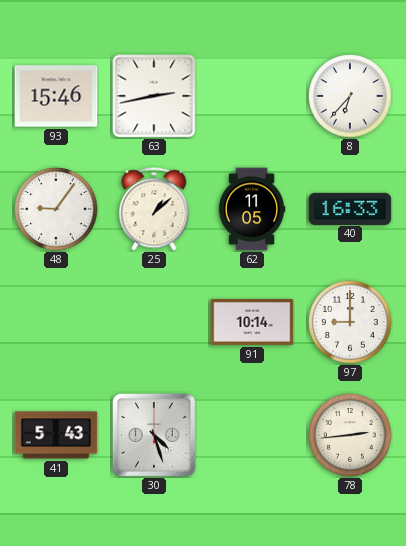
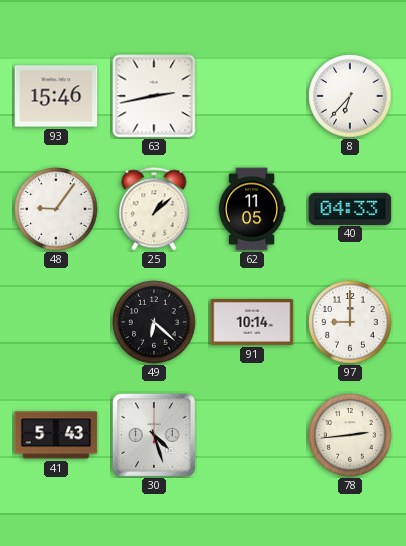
40: 16:33 -> 04:33
49: none -> 6:22
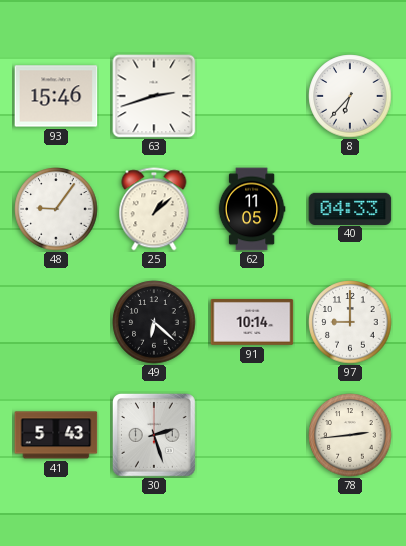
63: 2:43 -> 2:42
30: 4:27 -> 2:27
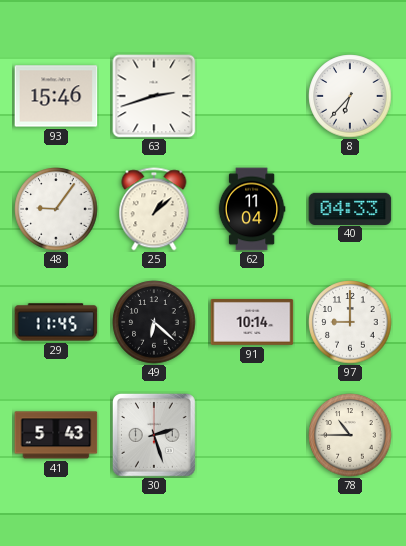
62: 11:05 -> 11:04
29: none -> 11:45
78: 2:44 -> 10:45
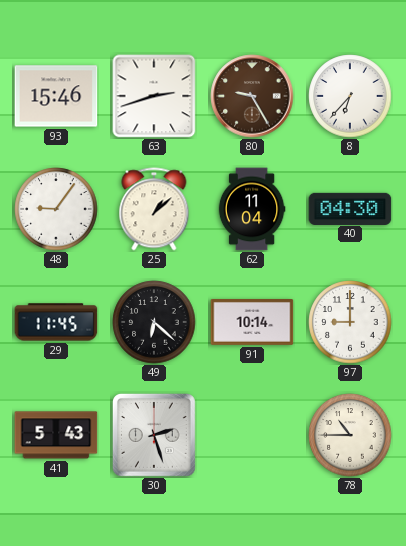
80: none -> 9:25
40: 04:33 -> 04:30
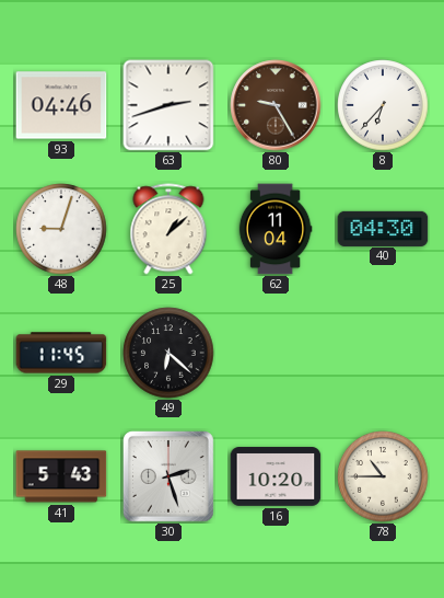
93: 15:46 -> 04:46
48: 9:06 -> 9:03
91: 10:14 -> none
97: 9:00 -> none
16: none -> 10:20
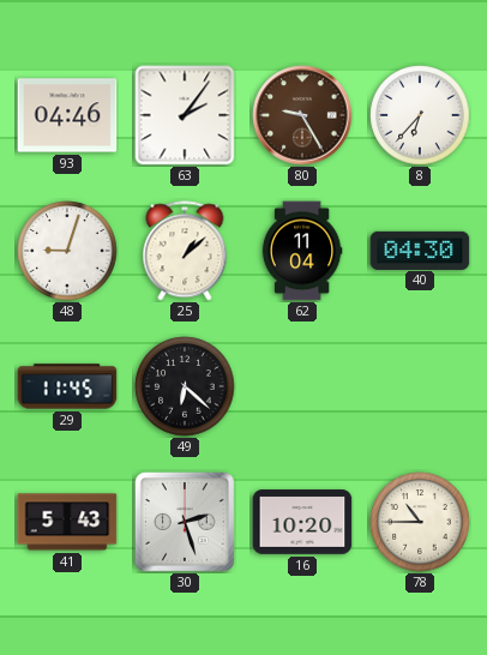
63: 2:42 -> 2:06
